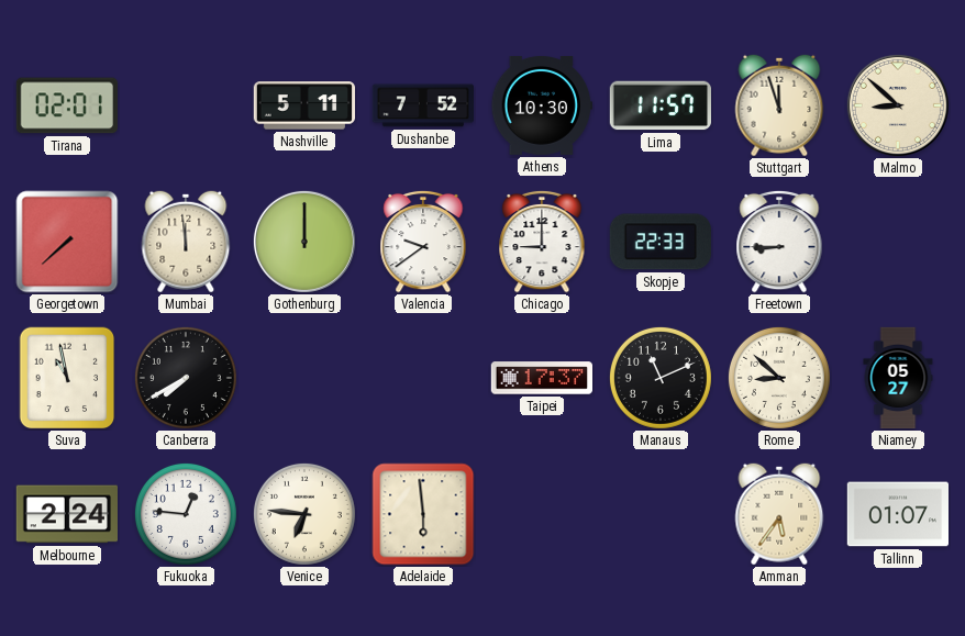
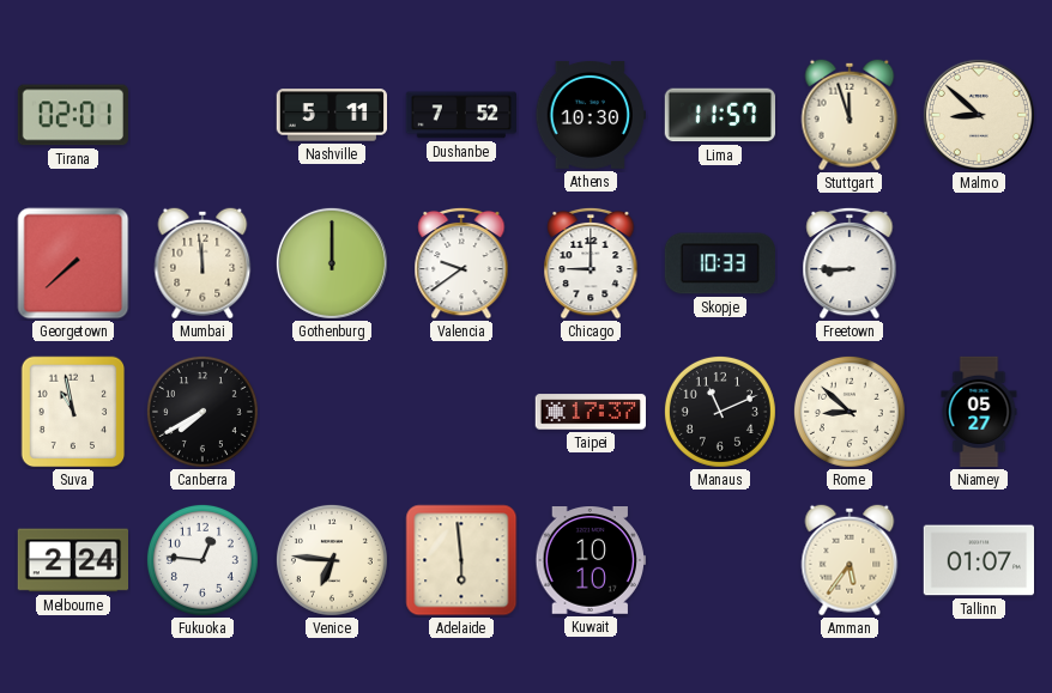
Skopje: 22:33 -> 10:33
Kuwait: none -> 10:10
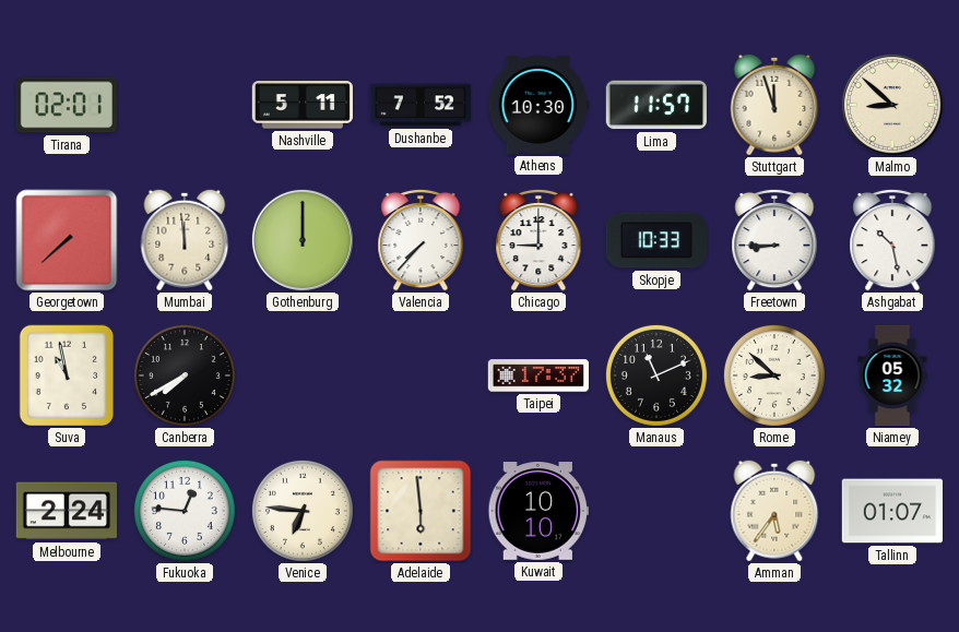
Valencia: 9:39 -> 7:37
Ashgabat: none -> 10:28
Niamey: 05:27 -> 05:32
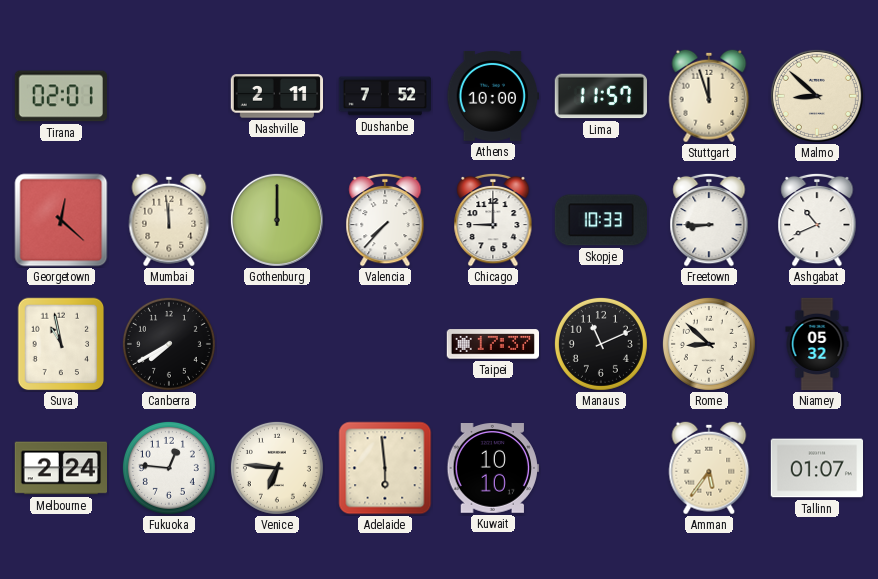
Nashville: 5:11 -> 2:11
Athens: 10:30 -> 10:00
Georgetown: 7:38 -> 12:22
Ashgabat: 10:28 -> 10:41
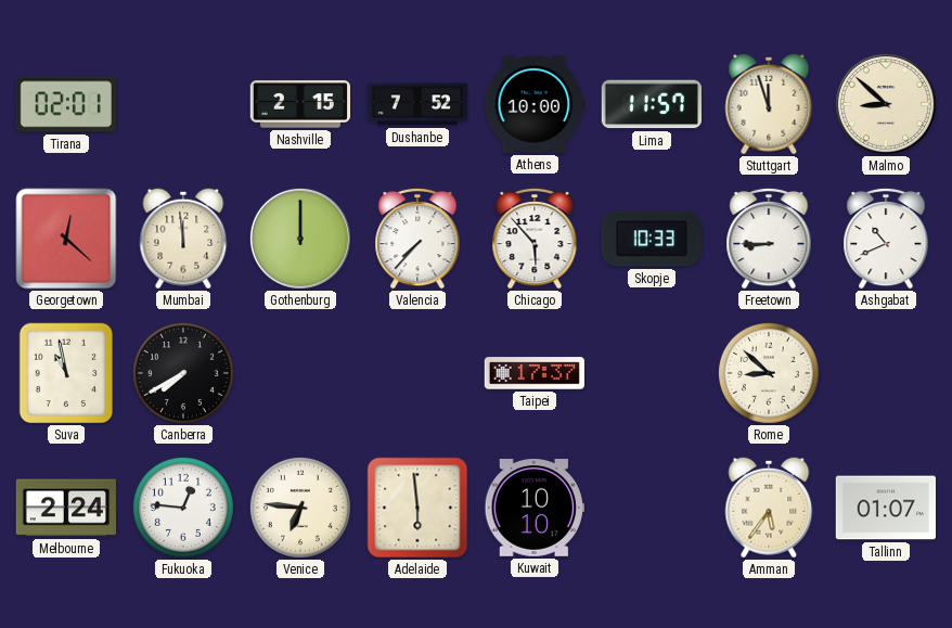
Nashville: 2:11 -> 2:15
Chicago: 9:00 -> 5:53
Manaus: 11:11 -> none
Niamey: 05:32 -> none
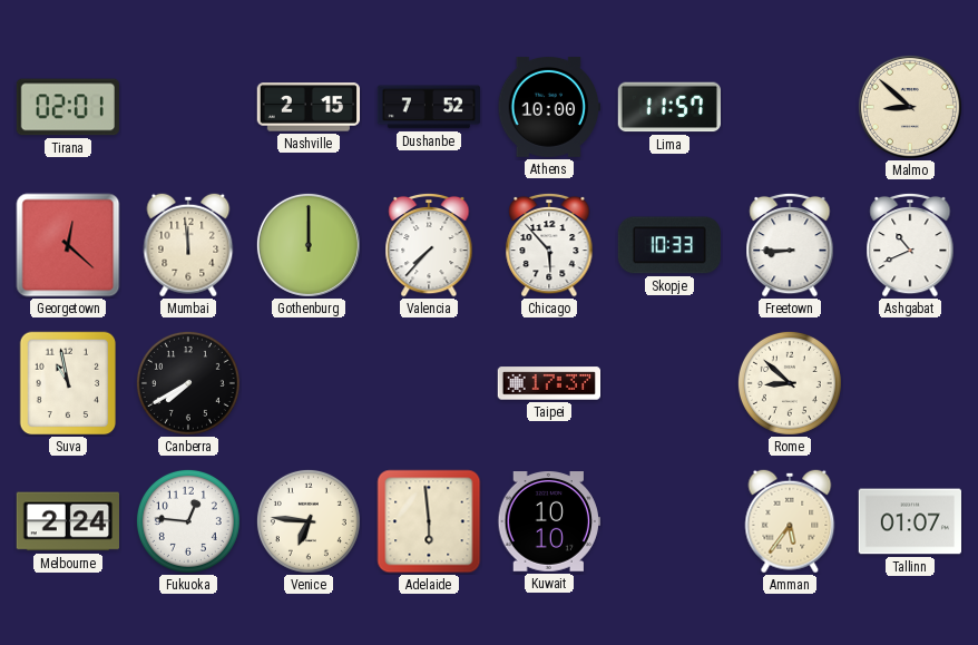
Stuttgart: 11:57 -> none
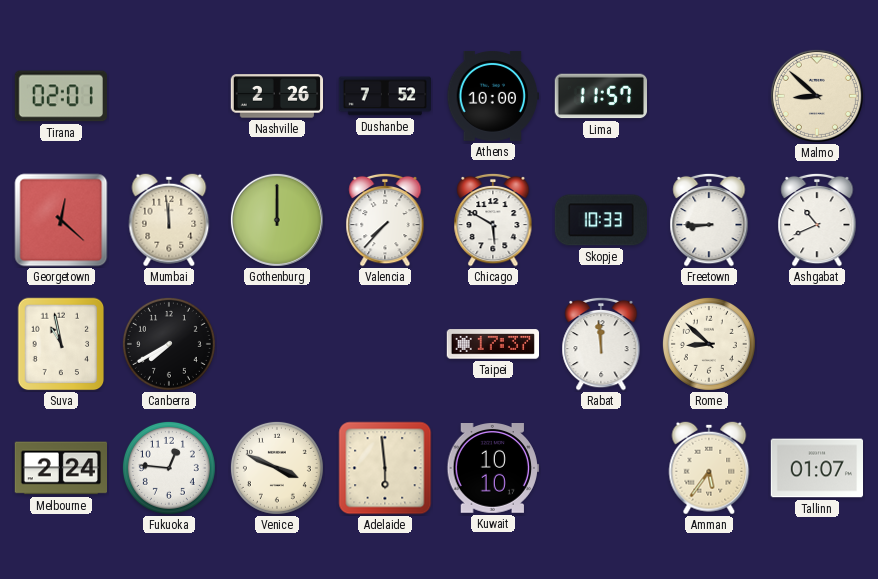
Nashville: 2:15 -> 2:26
Chicago: 5:53 -> 5:50
Rabat: none -> 11:59
Venice: 6:46 -> 3:49
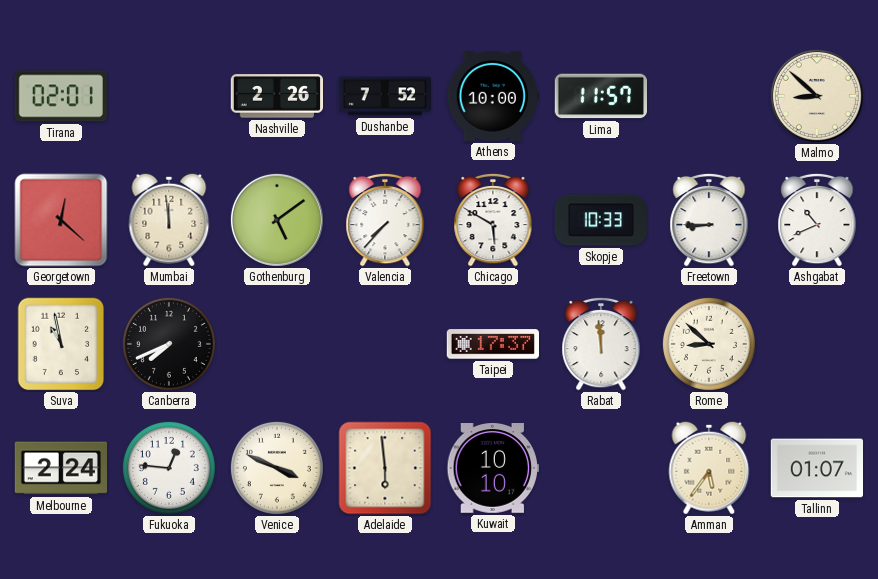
Gothenburg: 12:00 -> 5:09
Canberra: 7:40 -> 7:41
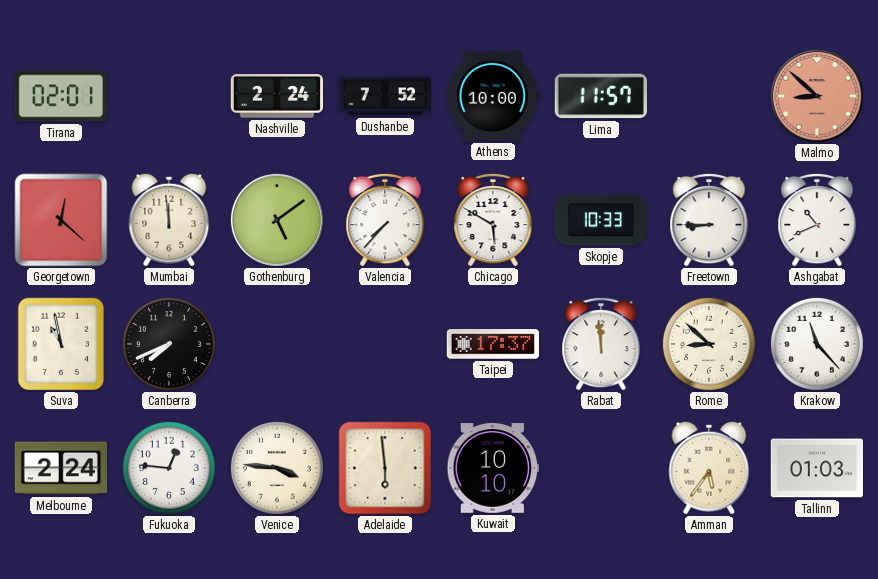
Nashville: 2:26 -> 2:24
Malmo dial: cream -> salmon
Krakow: none -> 11:23
Venice: 3:49 -> 3:46
Tallinn: 01:07 -> 01:03
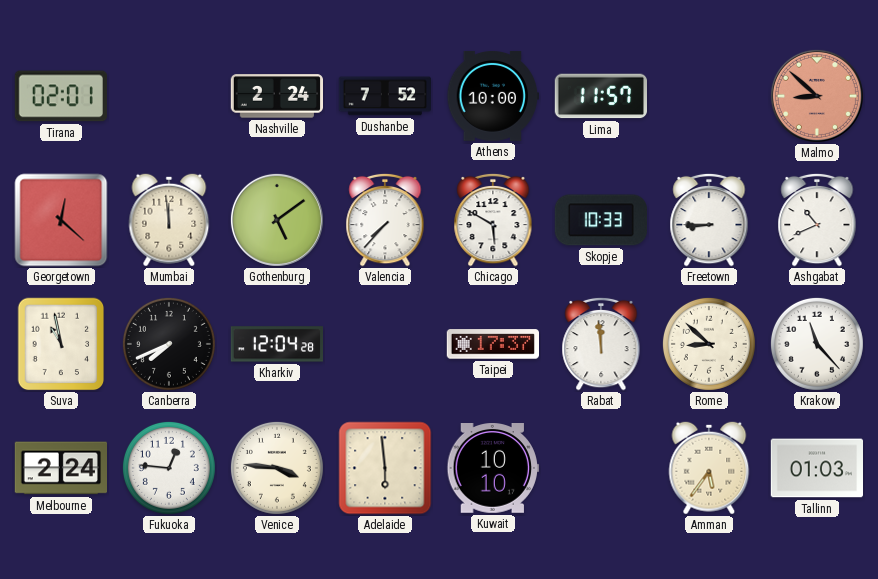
Kharkiv: none -> 12:04
